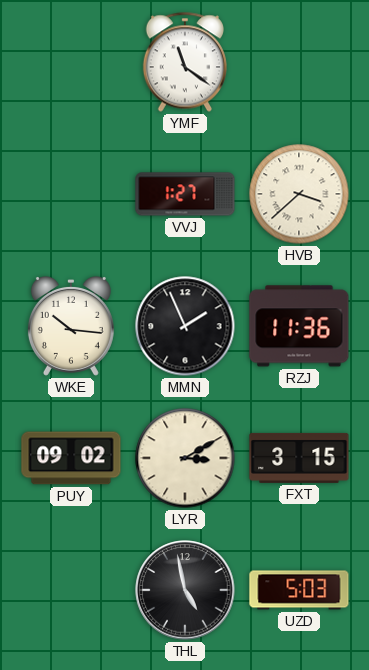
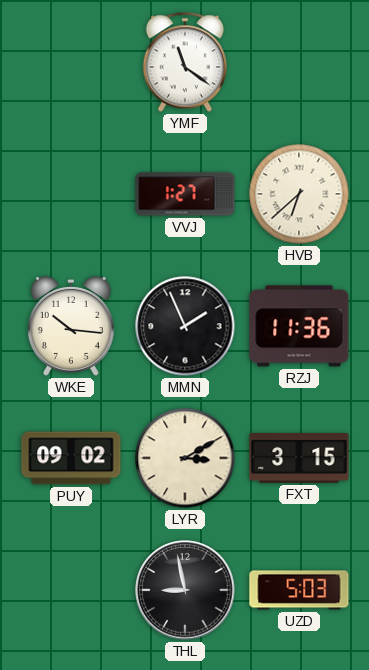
HVB: 3:38 -> 6:38
THL: 4:58 -> 8:58
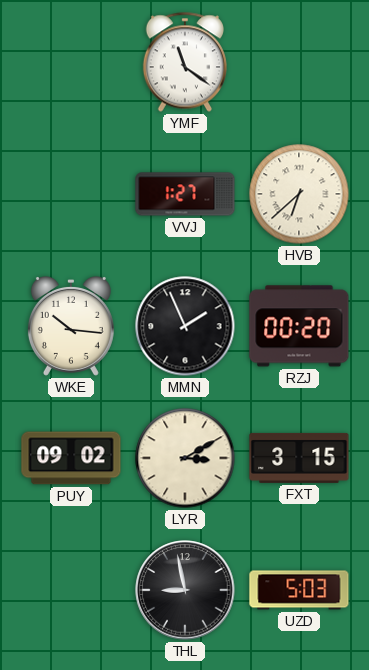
RZJ: 11:36 -> 00:20
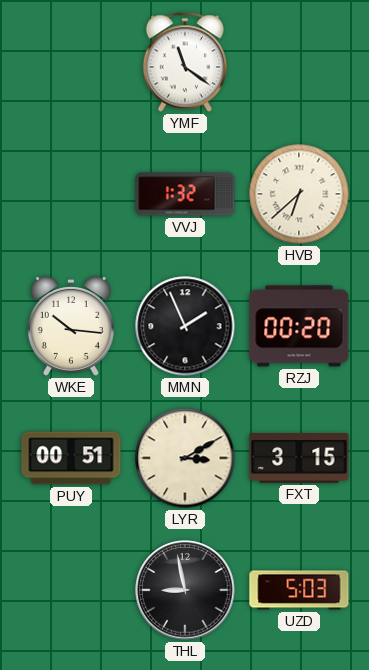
VVJ: 1:27 -> 1:32
PUY: 09:02 -> 00:51
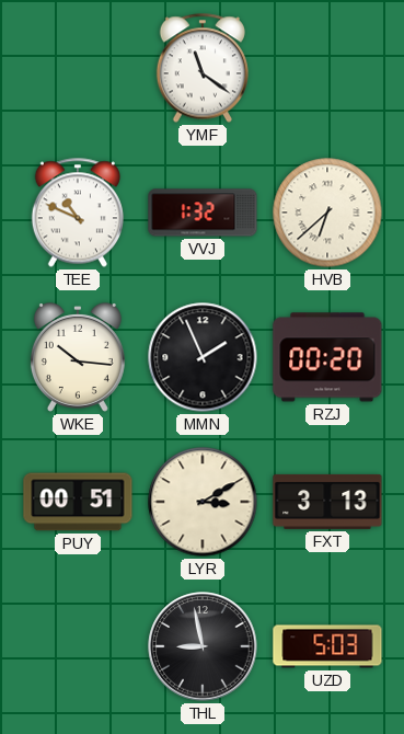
TEE: none -> 10:49
FXT: 3:15 -> 3:13
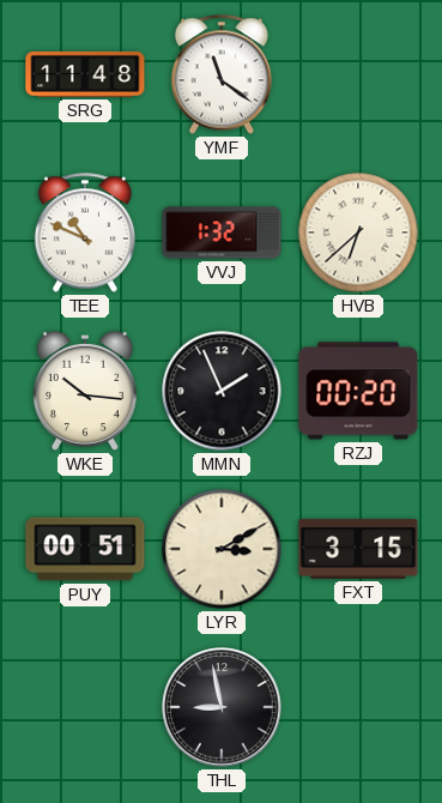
SRG: none -> 11:48
FXT: 3:13 -> 3:15
UZD: 5:03 -> none
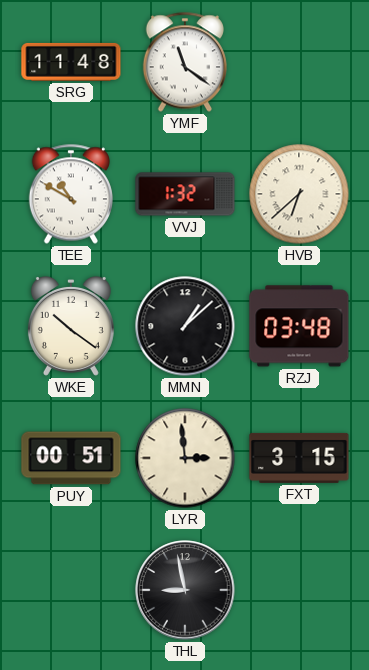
TEE: 10:49 -> 10:50
WKE: 10:16 -> 10:21
MMN: 1:56 -> 1:08
RZJ: 00:20 -> 03:48
LYR: 3:10 -> 2:59
